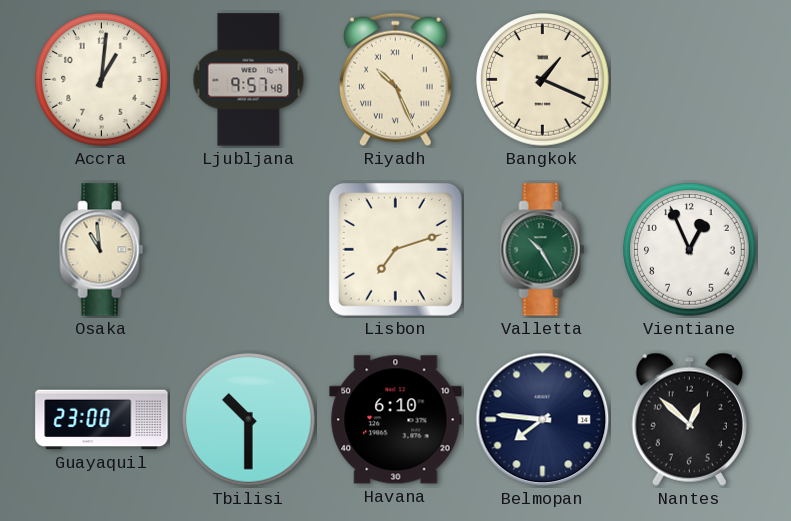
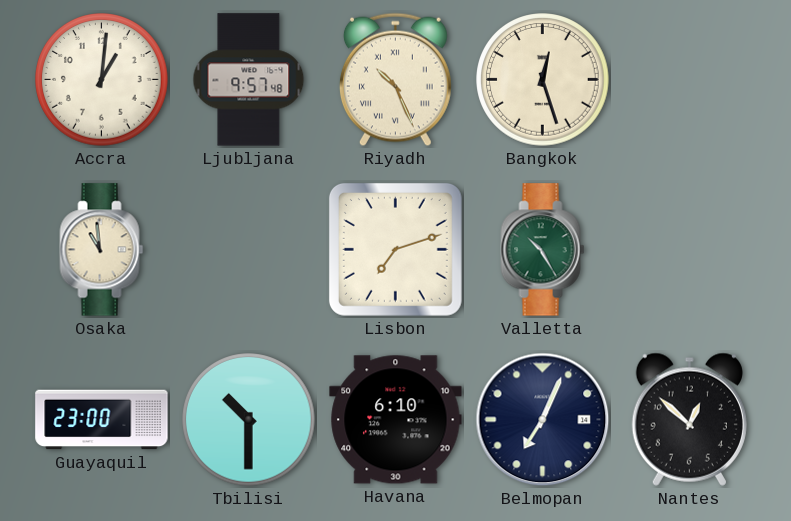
Bangkok: 1:19 -> 12:27
Vientiane: 12:56 -> none
Belmopan: 7:46 -> 7:04
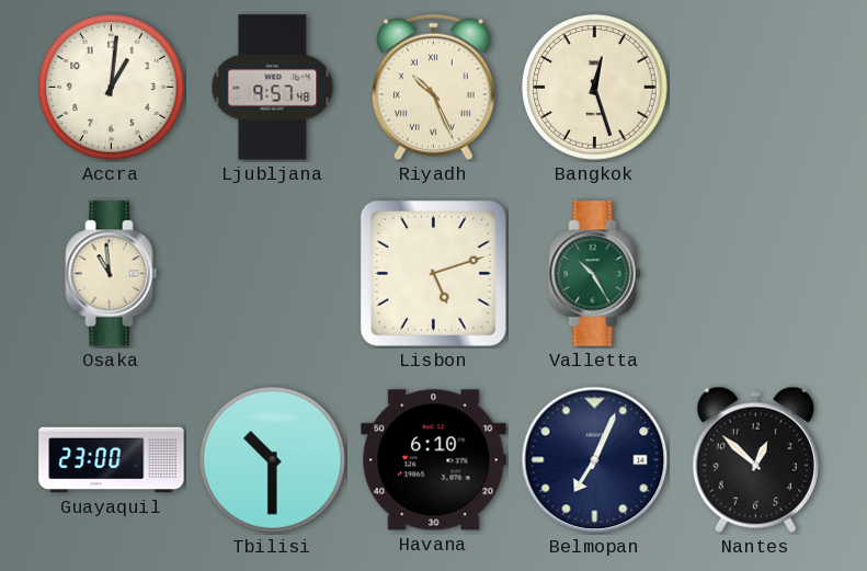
Lisbon: 7:12 -> 5:12
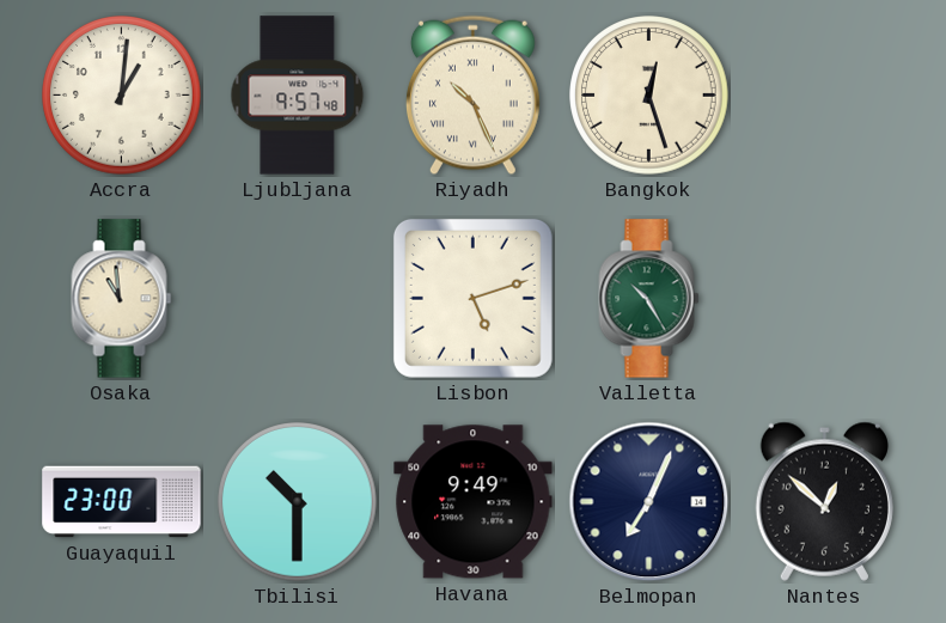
Havana: 6:10 -> 9:49
